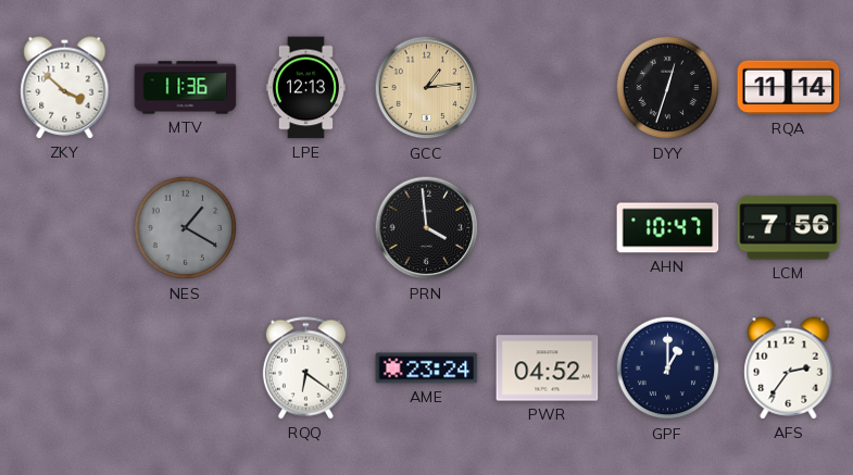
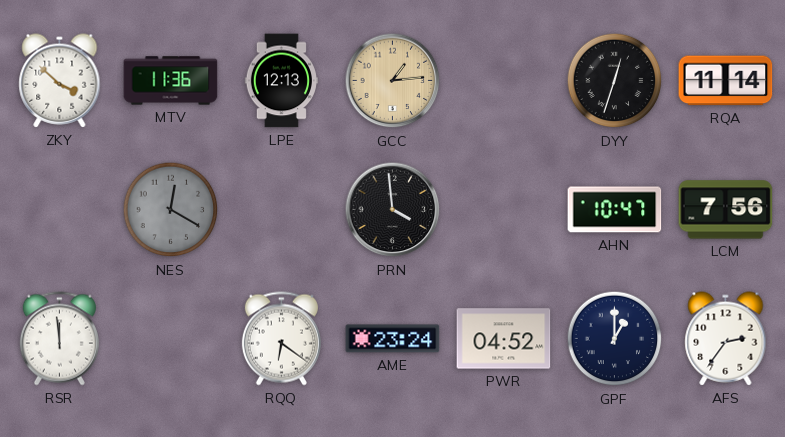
NES: 1:20 -> 12:20
RSR: none -> 11:59
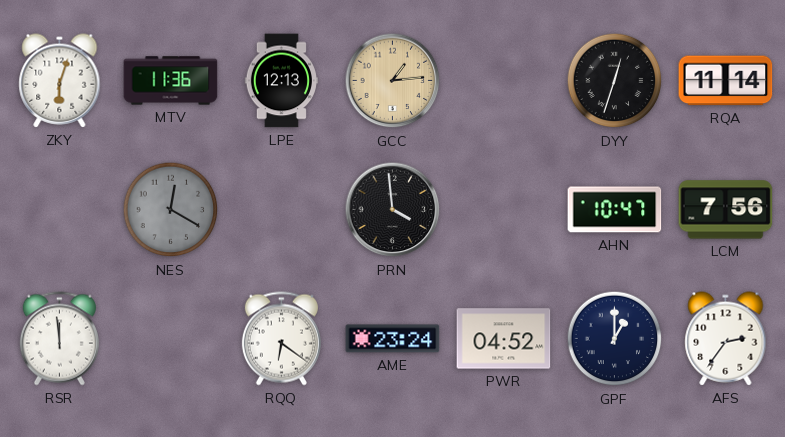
ZKY: 3:52 -> 6:03
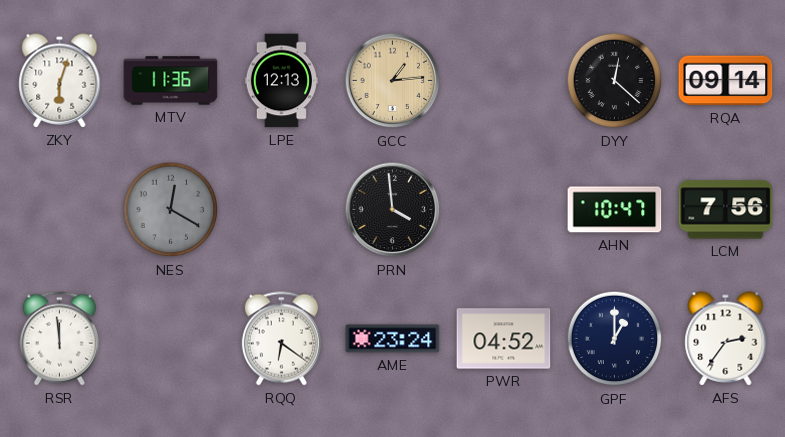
DYY: 12:33 -> 12:22
RQA: 11:14 -> 09:14
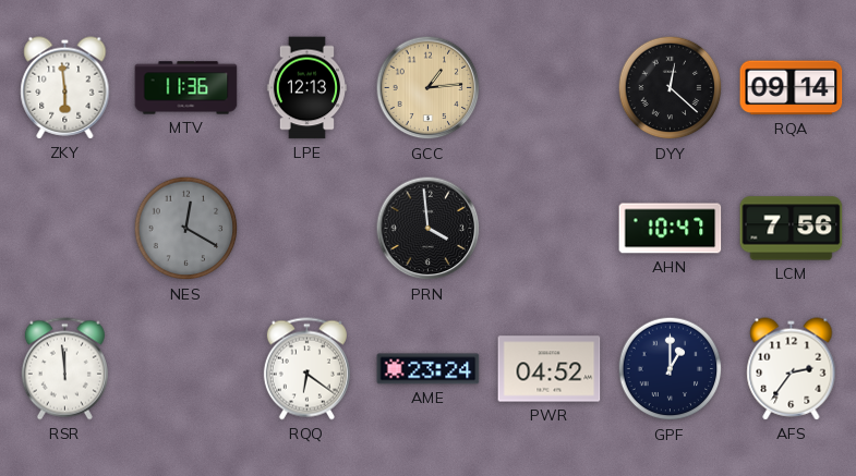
ZKY: 6:03 -> 5:59
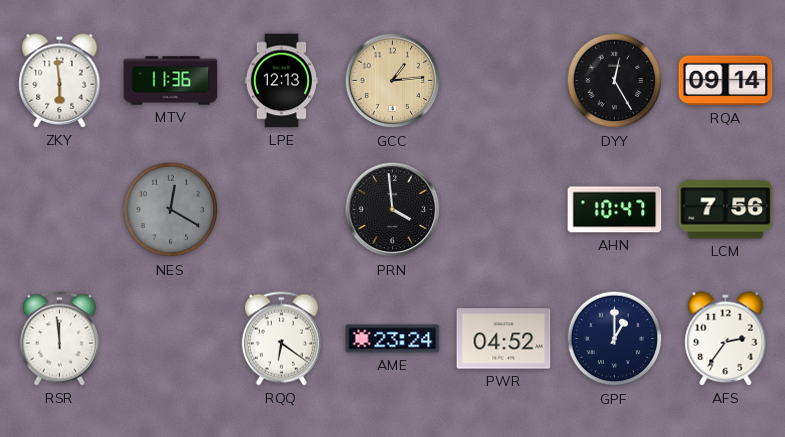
DYY: 12:22 -> 12:25
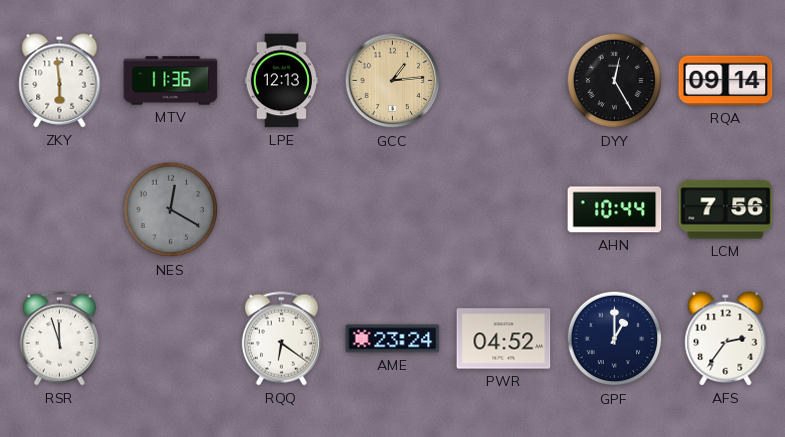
PRN: 3:59 -> none
AHN: 10:47 -> 10:44
RSR: 11:59 -> 11:57
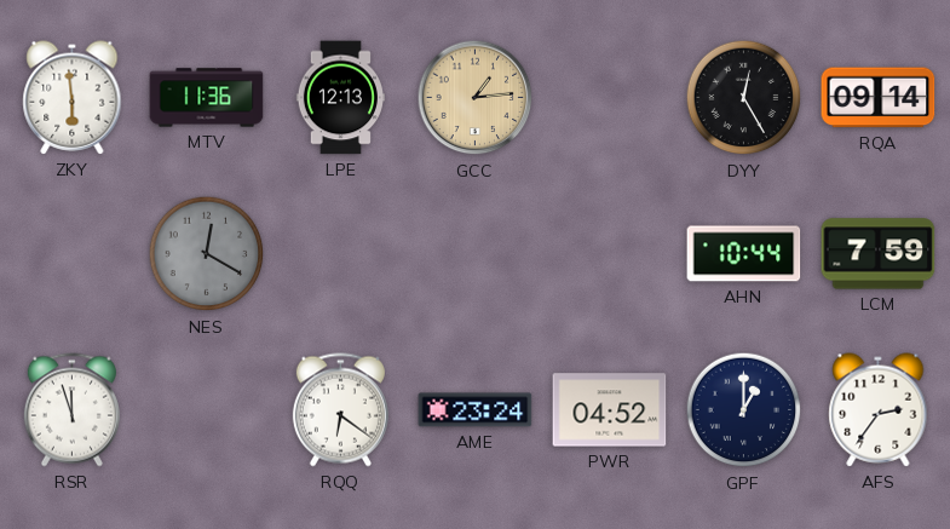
LCM: 7:56 -> 7:59
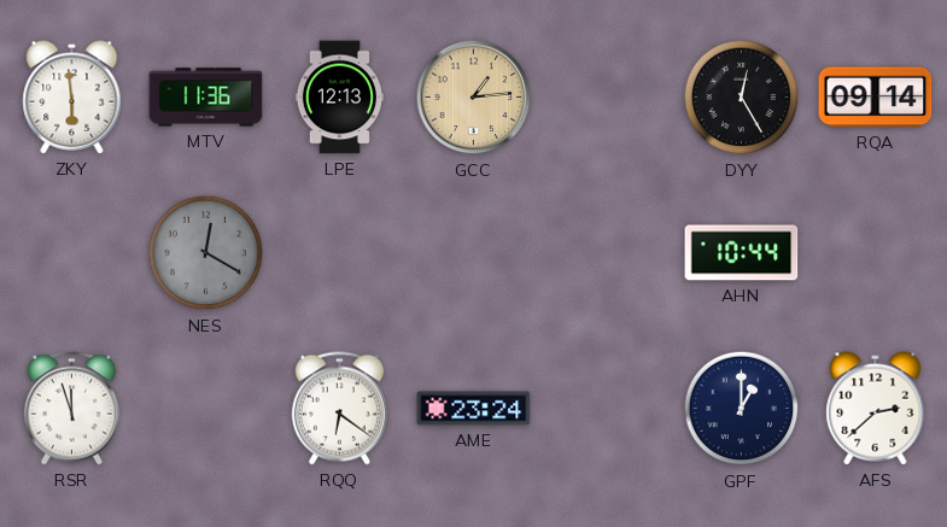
LCM: 7:59 -> none
PWR: 04:52 -> none
AFS: 2:36 -> 2:38
